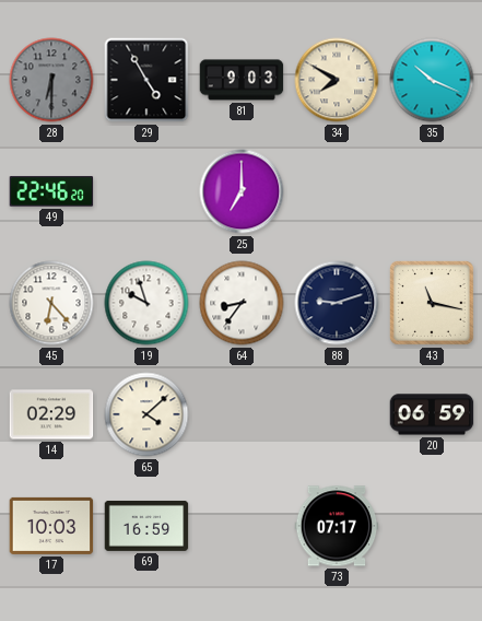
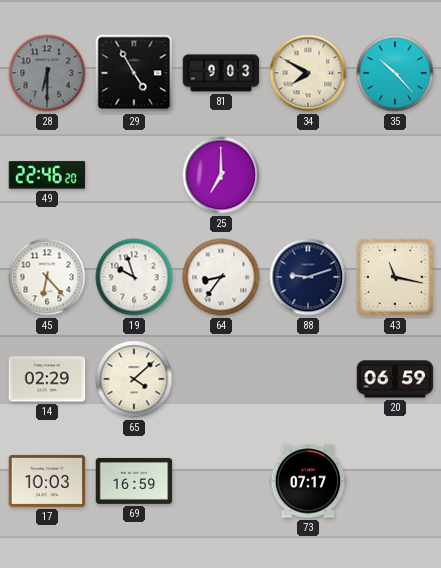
35: 10:19 -> 10:23
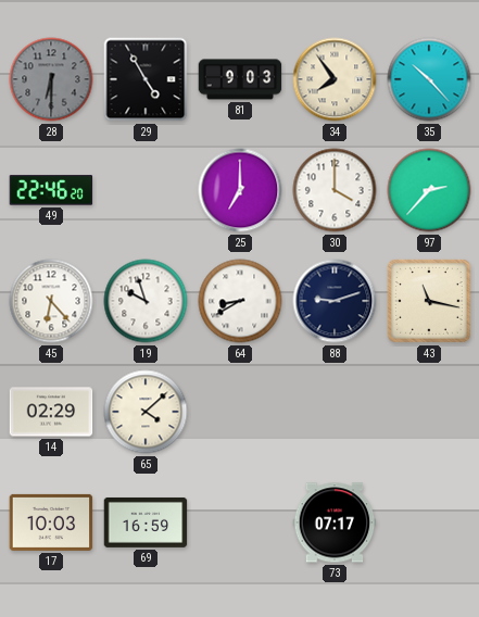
34: 7:50 -> 7:54
30: none -> 4:00
97: none -> 2:37
64: 8:36 -> 8:40
20: 06:59 -> none
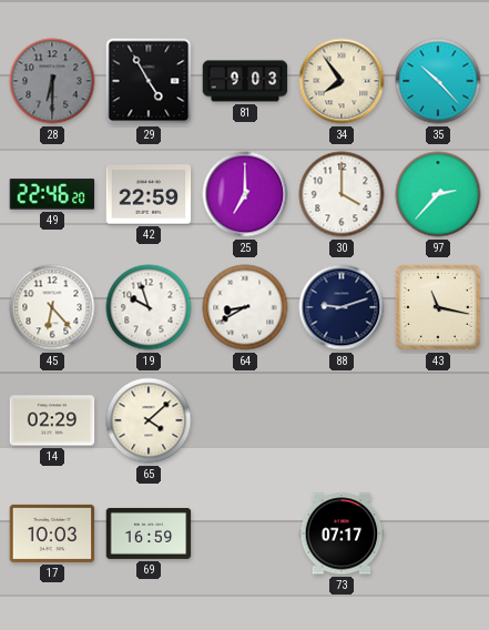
42: none -> 22:59
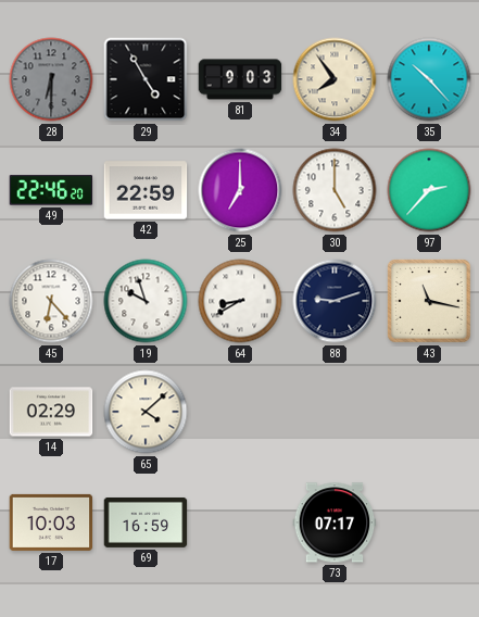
30: 4:00 -> 5:00
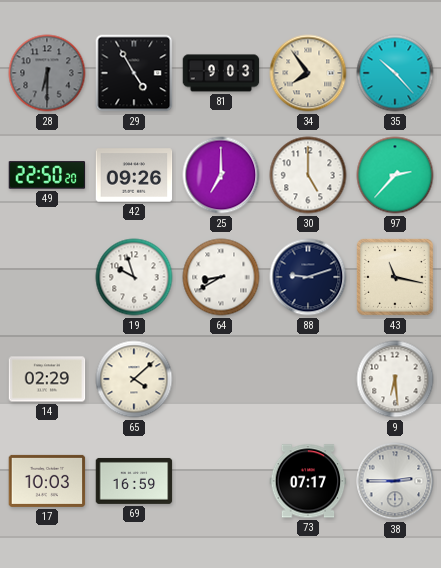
49: 22:46 -> 22:50
42: 22:59 -> 09:26
45: 6:23 -> none
9: none -> 6:29
38: none -> 2:45
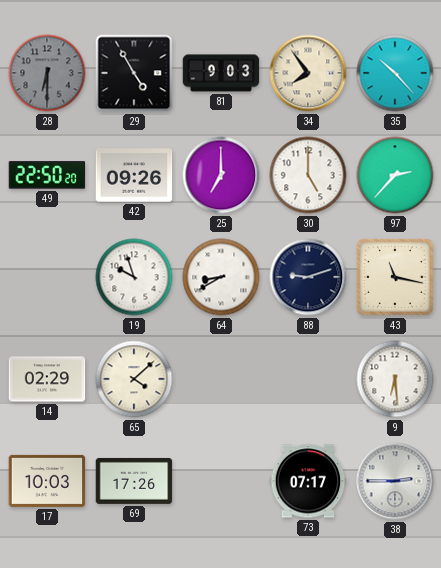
69: 16:59 -> 17:26
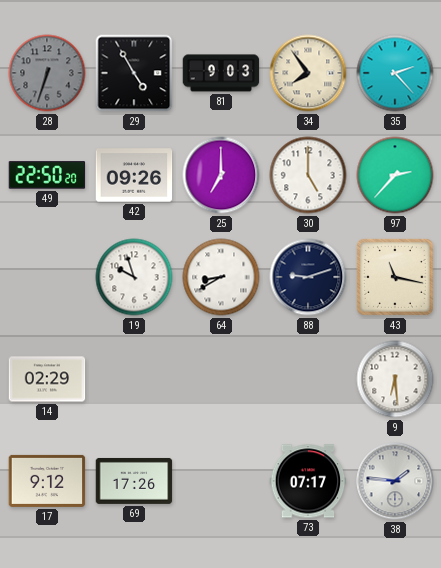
28: 6:30 -> 6:33
35: 10:23 -> 2:23
65: 4:08 -> none
17: 10:03 -> 9:12
38: 2:45 -> 1:46
